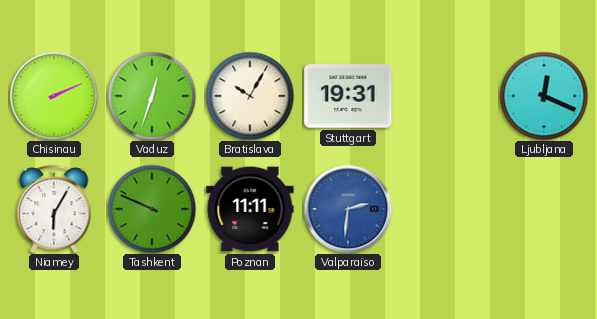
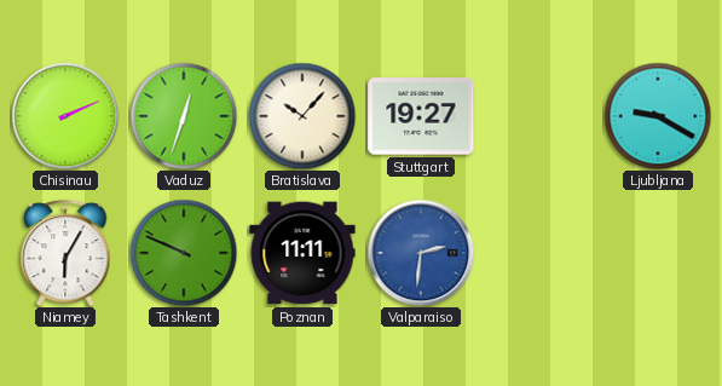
Bratislava: 10:05 -> 10:07
Stuttgart: 19:31 -> 19:27
Ljubljana: 12:19 -> 9:20
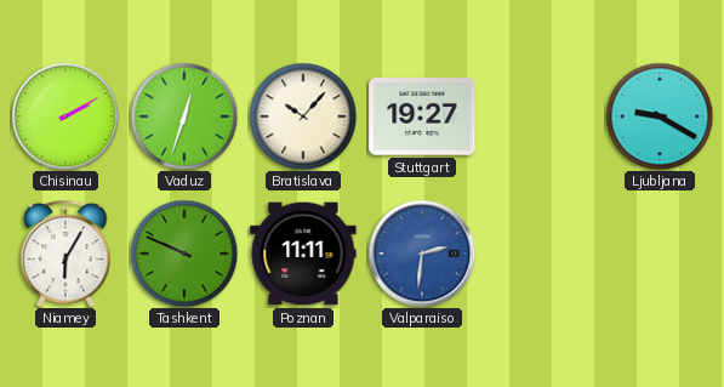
Chisinau: 2:11 -> 2:10
